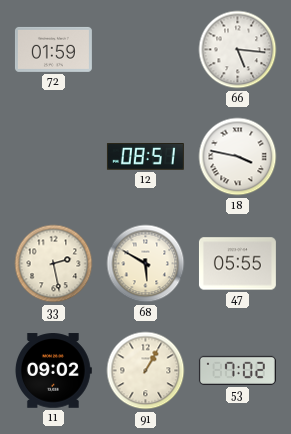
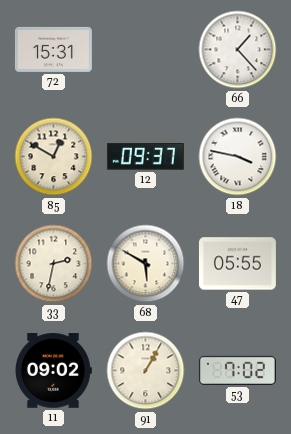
72: 01:59 -> 15:31
66: 5:16 -> 1:23
85: none -> 12:50
12: 08:51 -> 09:37
33: 2:28 -> 2:32
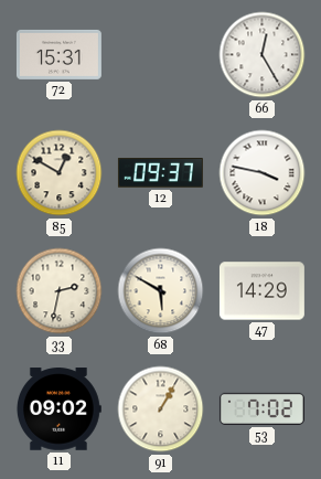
66: 1:23 -> 12:25
47: 05:55 -> 14:29
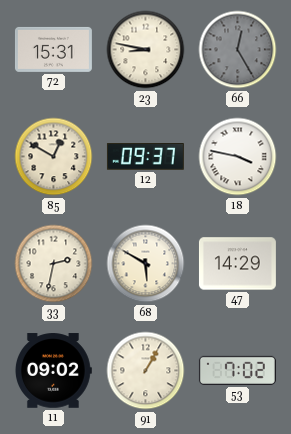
23: none -> 8:47
66 dial: white -> grey
